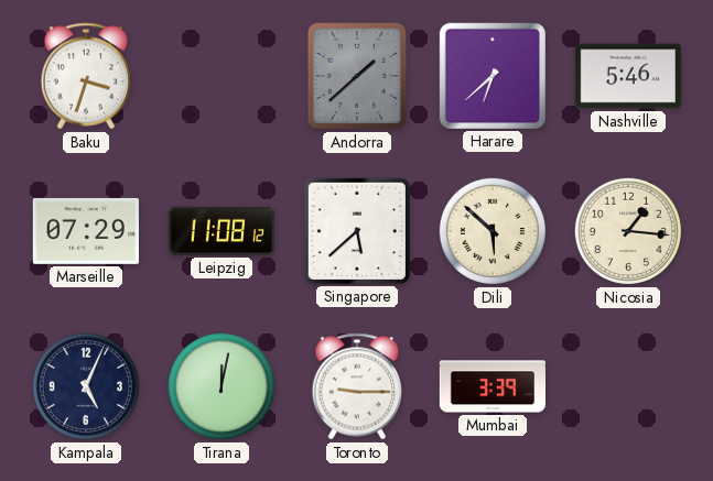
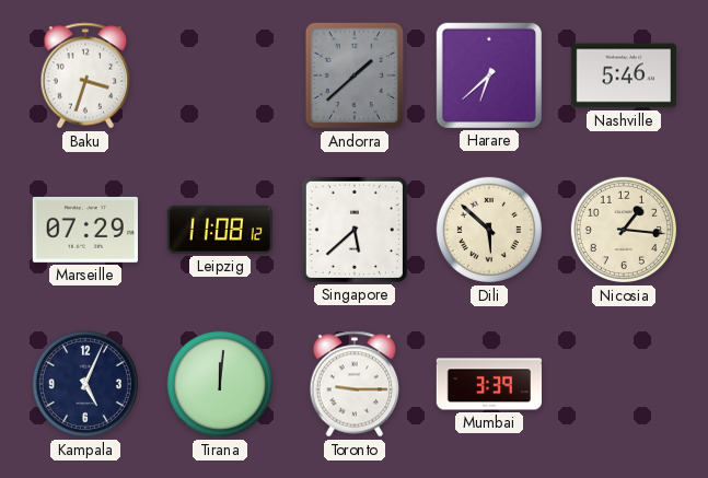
Tirana: 12:02 -> 12:01
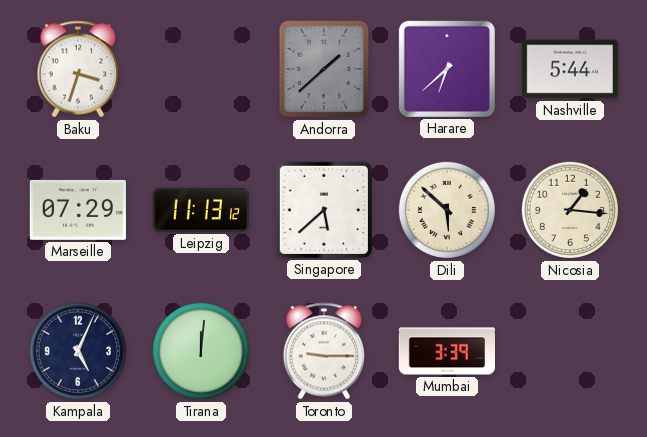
Nashville: 5:46 -> 5:44
Leipzig: 11:08 -> 11:13
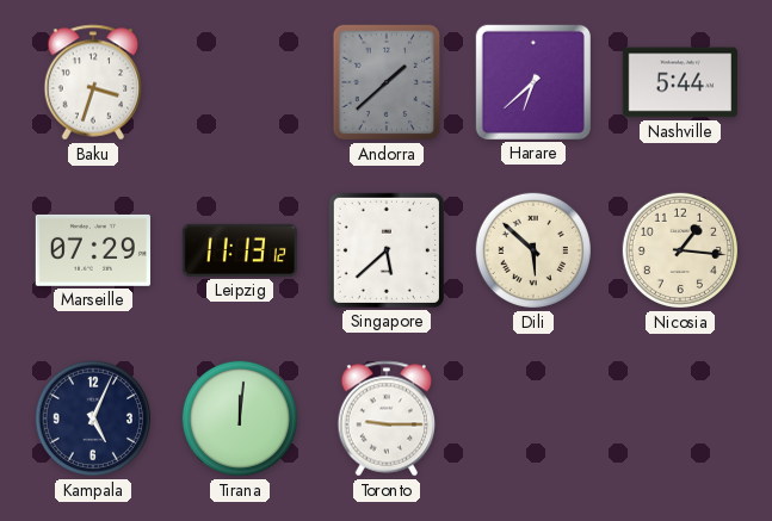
Mumbai: 3:39 -> none
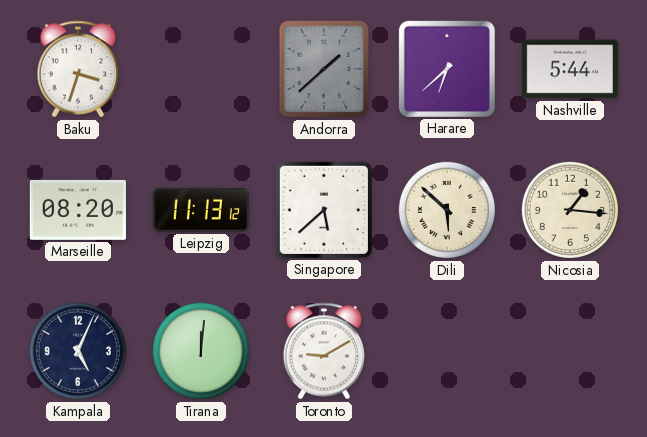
Marseille: 07:29 -> 08:20
Toronto: 9:15 -> 9:10
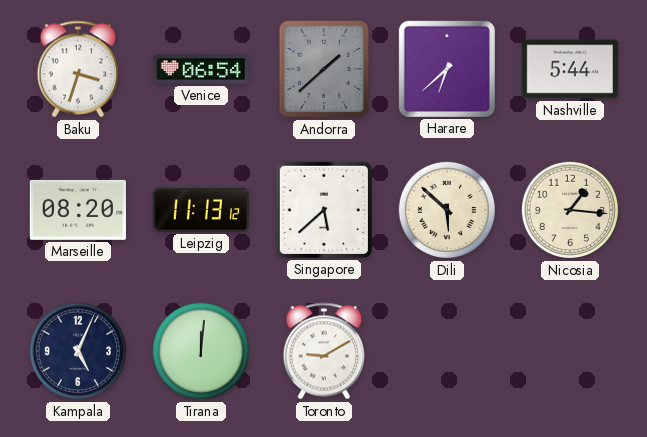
Venice: none -> 06:54
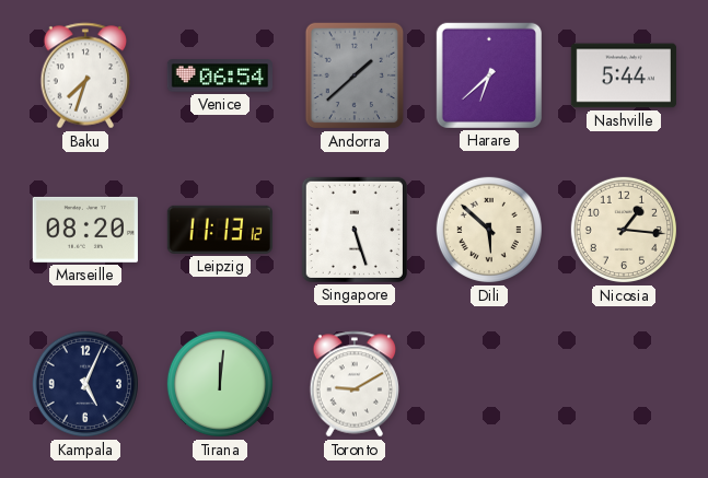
Baku: 3:33 -> 7:33
Singapore: 5:38 -> 5:27
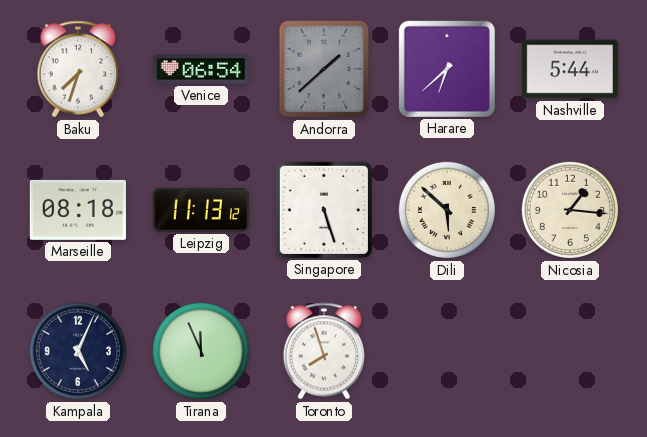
Marseille: 08:20 -> 08:18
Tirana: 12:01 -> 11:56
Toronto: 9:10 -> 7:57
